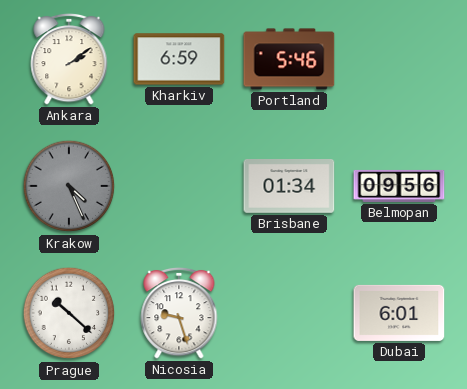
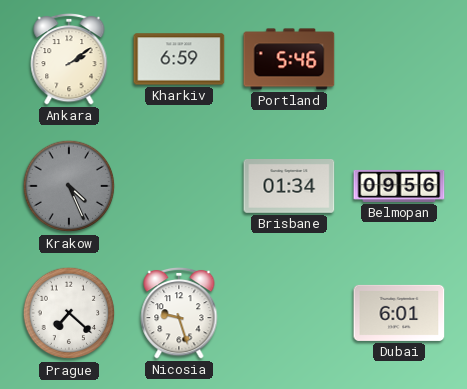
Prague: 10:22 -> 7:22
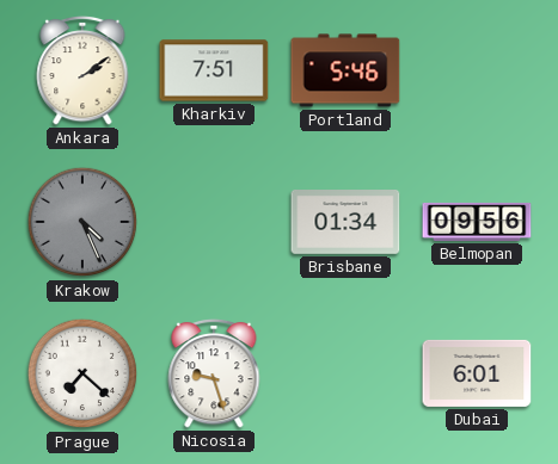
Kharkiv: 6:59 -> 7:51
